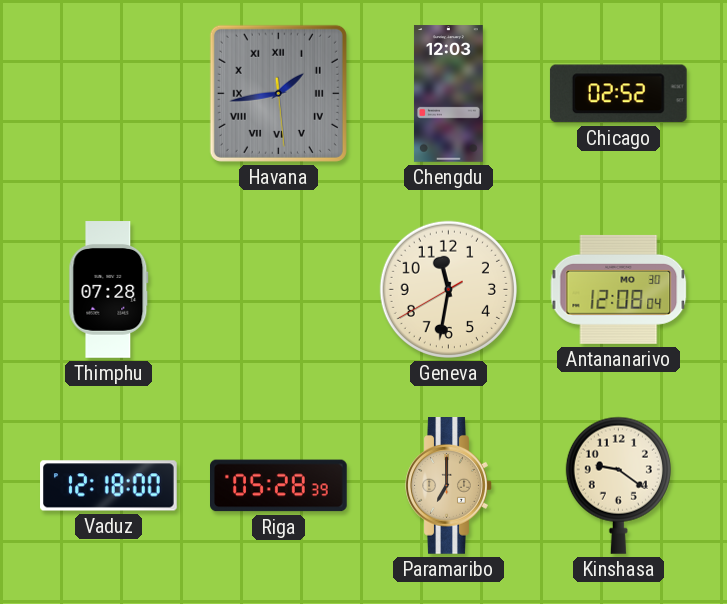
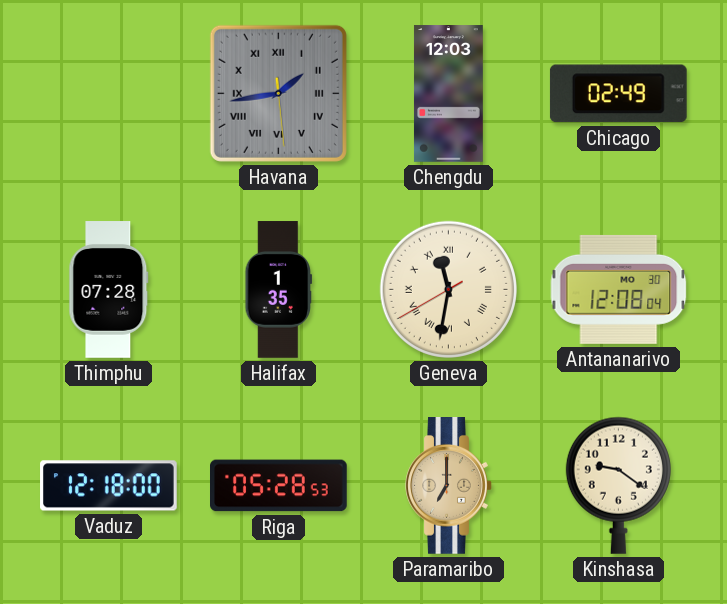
Chicago: 02:52 -> 02:49
Halifax: none -> 1:35
Geneva numerals: Arabic -> Roman
Riga: 05:28:39 -> 05:28:53
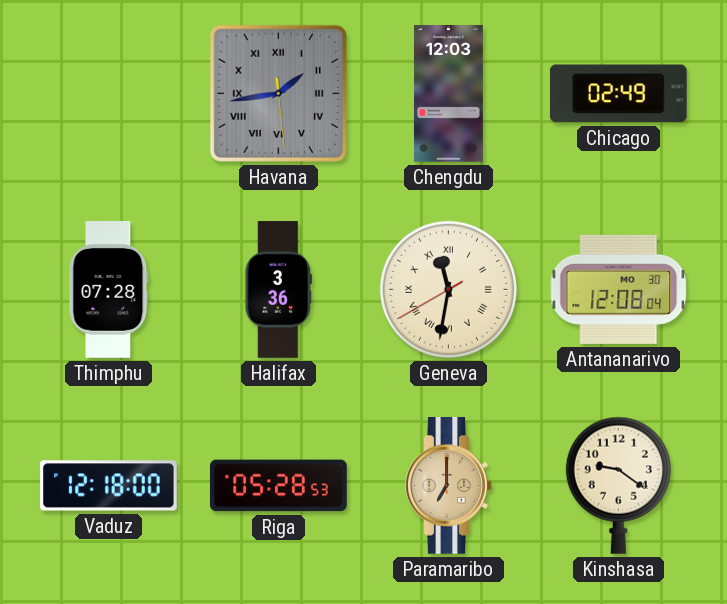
Halifax: 1:35 -> 3:36
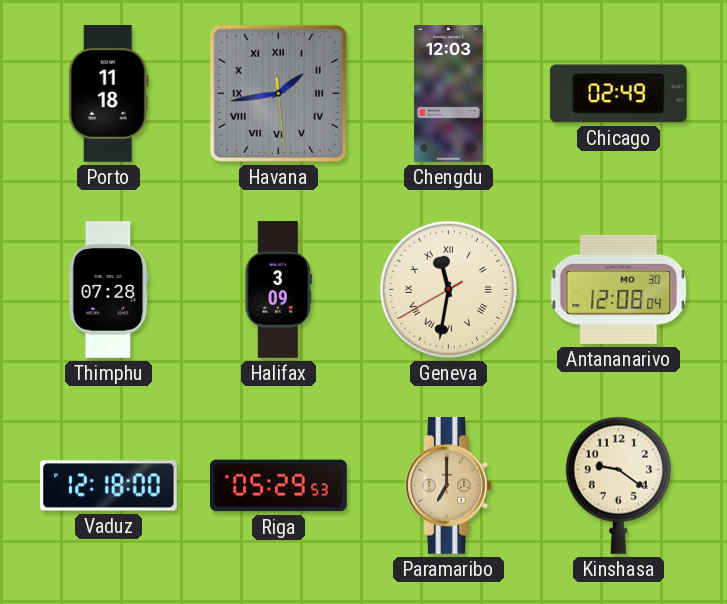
Porto: none -> 11:18
Halifax: 3:36 -> 3:09
Riga: 05:28 -> 05:29
